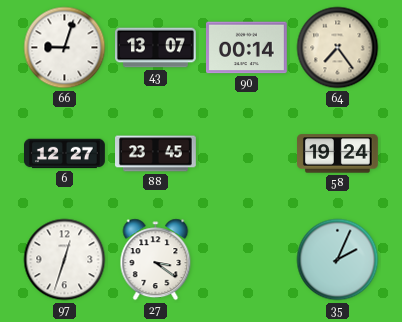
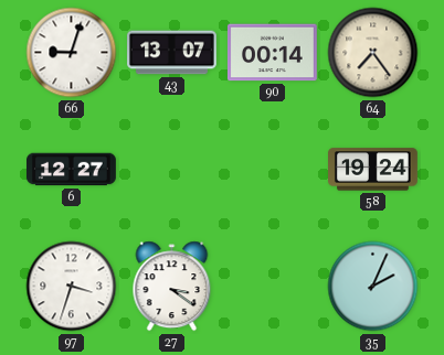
88: 23:45 -> none
97: 12:33 -> 3:33
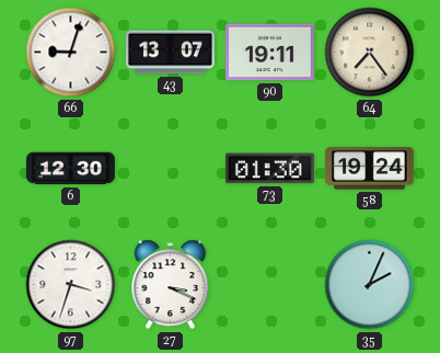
90: 00:14 -> 19:11
6: 12:27 -> 12:30
73: none -> 01:30
27: 3:21 -> 3:19
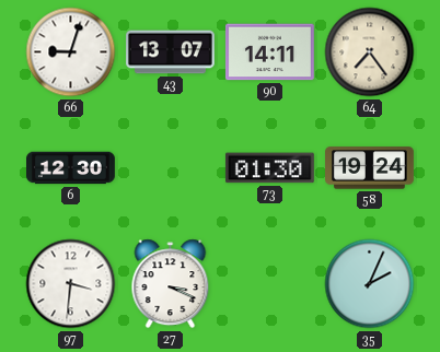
90: 19:11 -> 14:11
97: 3:33 -> 3:31
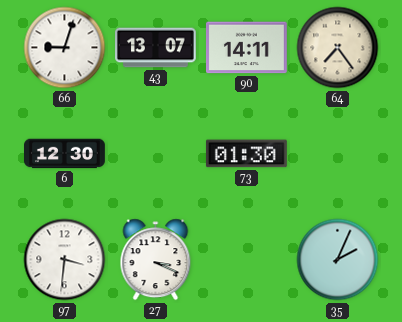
58: 19:24 -> none
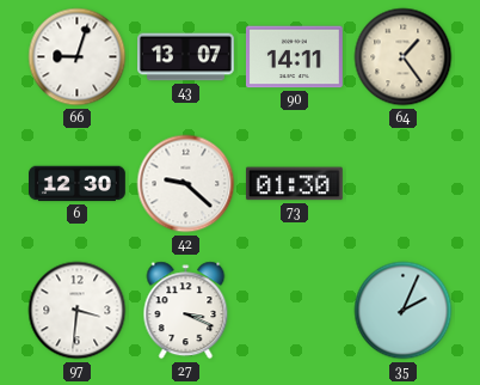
64: 7:24 -> 1:24
42: none -> 9:22
